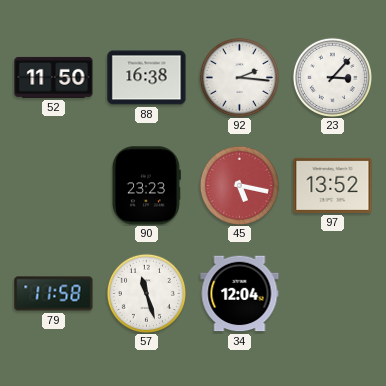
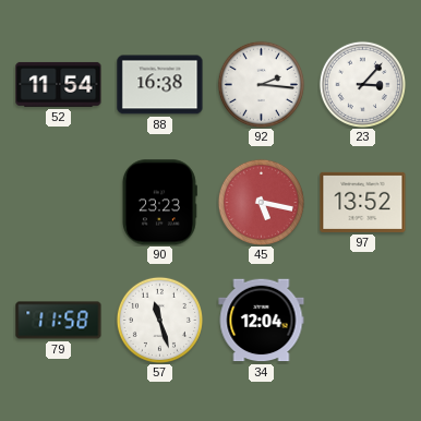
52: 11:50 -> 11:54
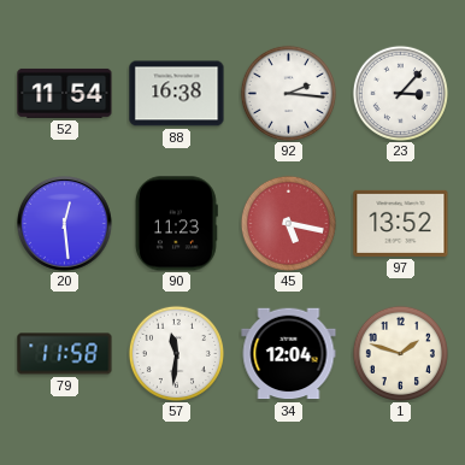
20: none -> 12:29
90: 23:23 -> 11:23
57: 11:27 -> 11:31
1: none -> 1:48
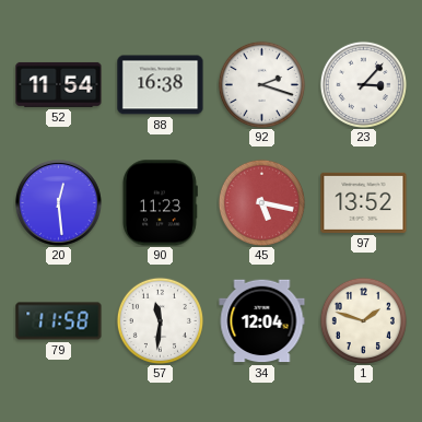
92: 2:16 -> 2:18
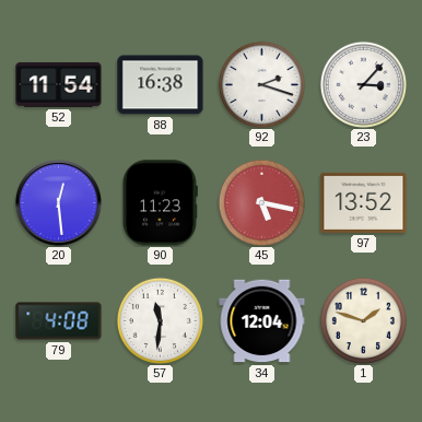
79: 11:58 -> 4:08
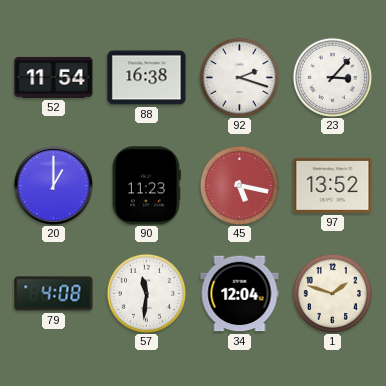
20: 12:29 -> 1:00
